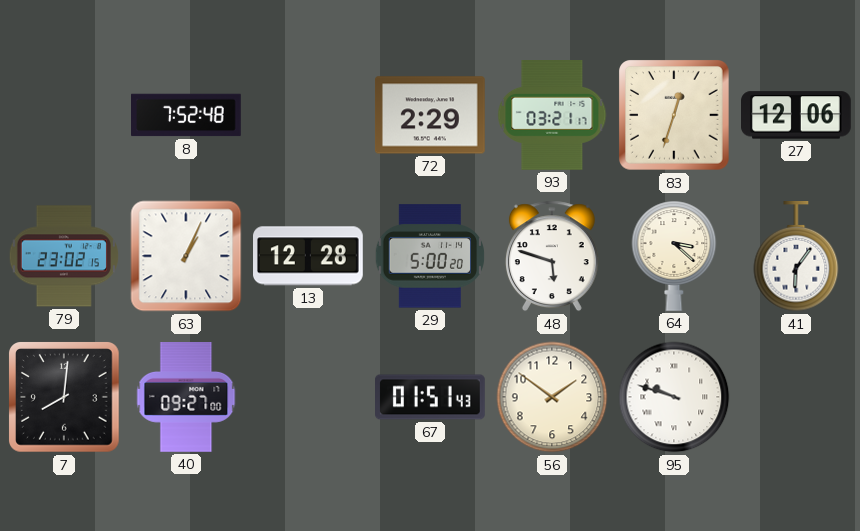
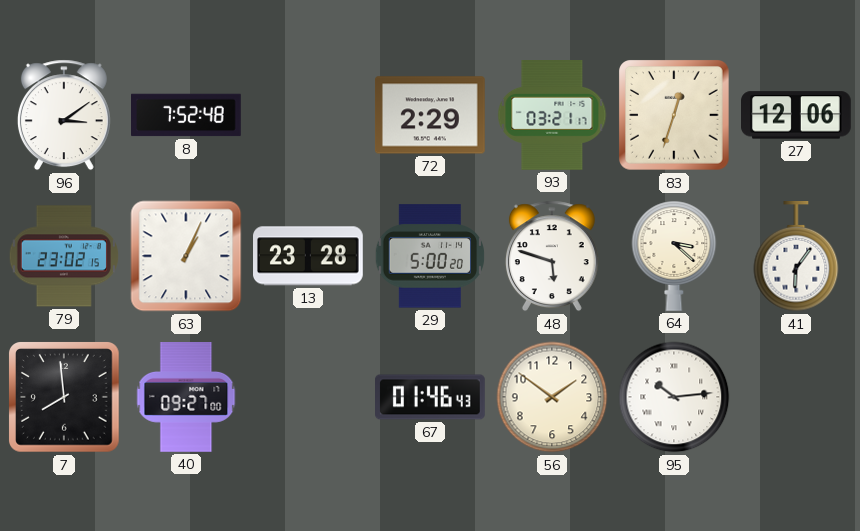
96: none -> 3:09
13: 12:28 -> 23:28
7: 8:01 -> 7:59
67: 01:51 -> 01:46
95: 9:48 -> 10:14
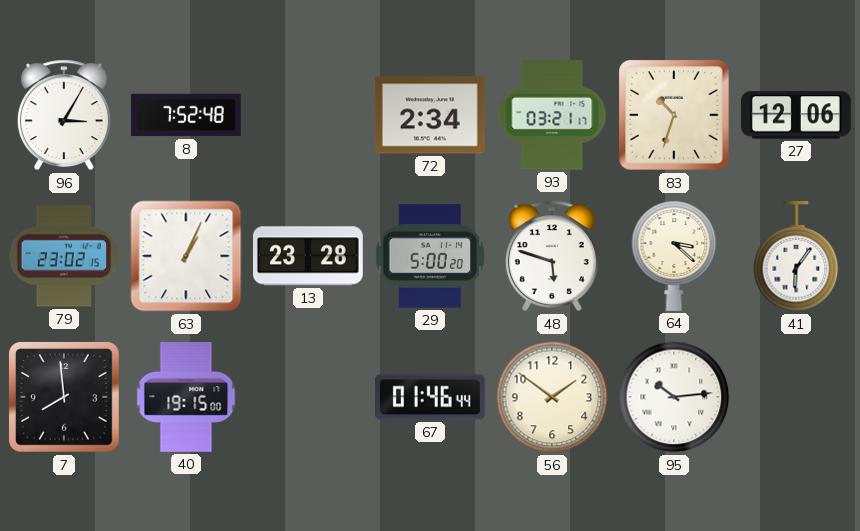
96: 3:09 -> 3:05
72: 2:29 -> 2:34
83: 12:33 -> 10:33
40: 09:27 -> 19:15
67: 01:46:43 -> 01:46:44
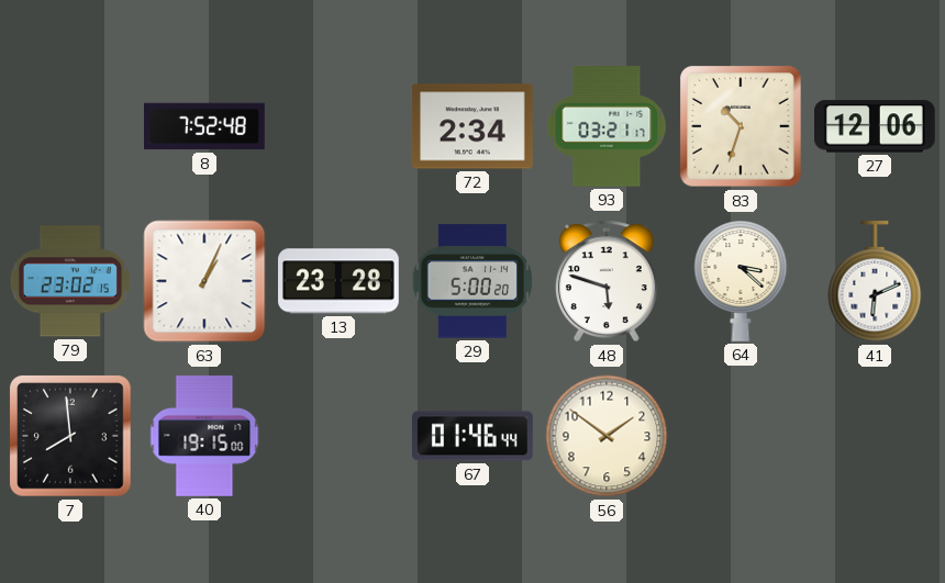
96: 3:05 -> none
41: 6:06 -> 6:11
95: 10:14 -> none
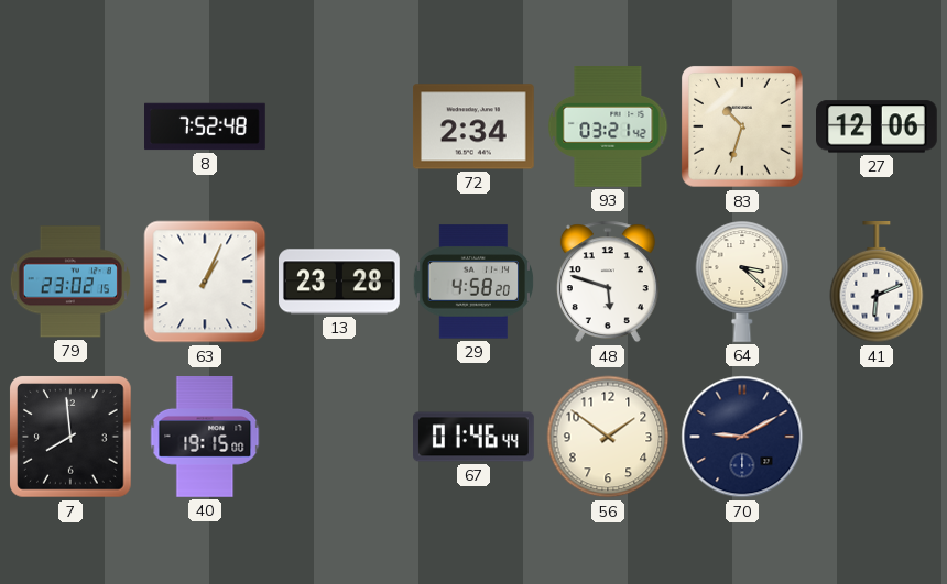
93: 03:21:17 -> 03:21:42
29: 5:00 -> 4:58
70: none -> 9:10
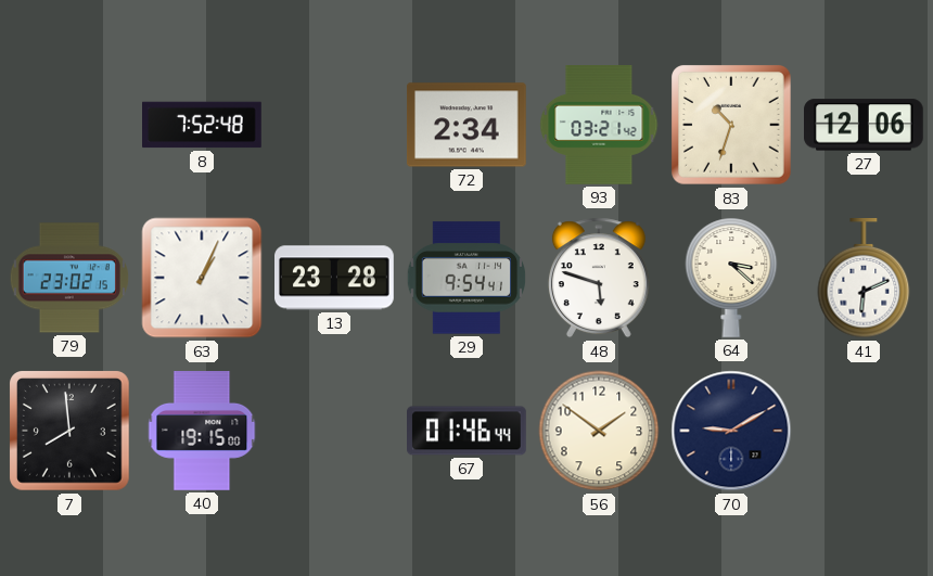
29: 4:58 -> 9:54
